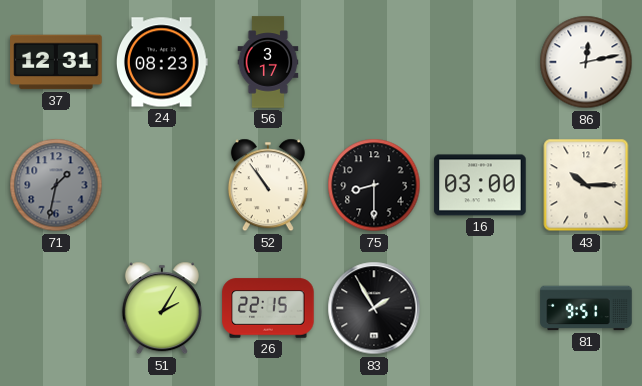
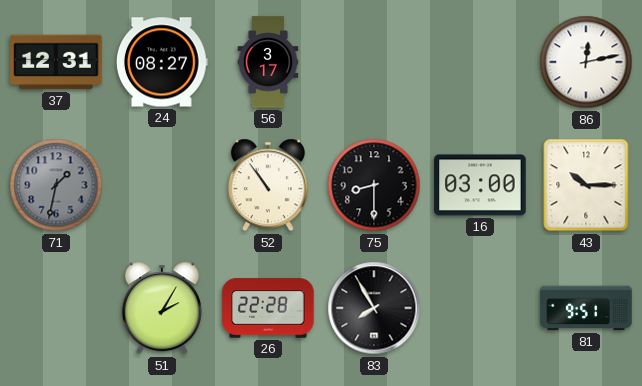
24: 08:23 -> 08:27
26: 22:15 -> 22:28
83: 1:55 -> 7:55
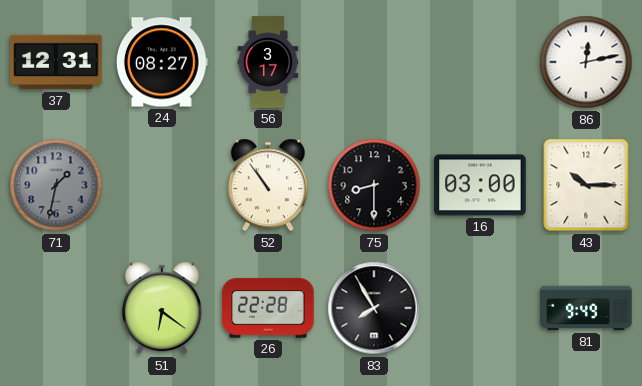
51: 2:05 -> 6:21
81: 9:51 -> 9:49
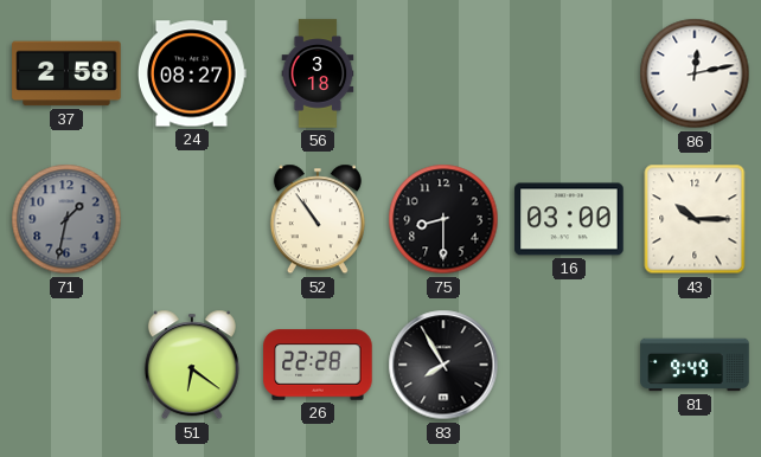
37: 12:31 -> 2:58
56: 3:17 -> 3:18
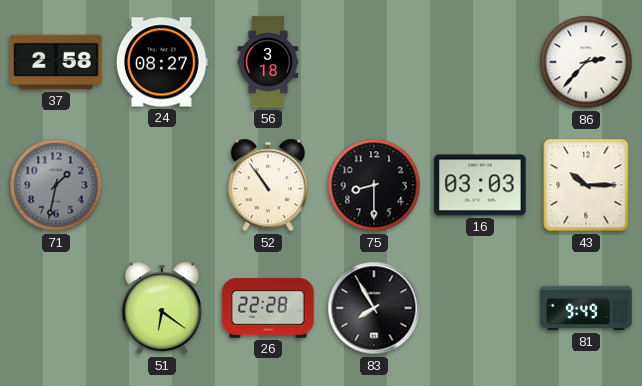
86: 12:13 -> 2:37
16: 03:00 -> 03:03
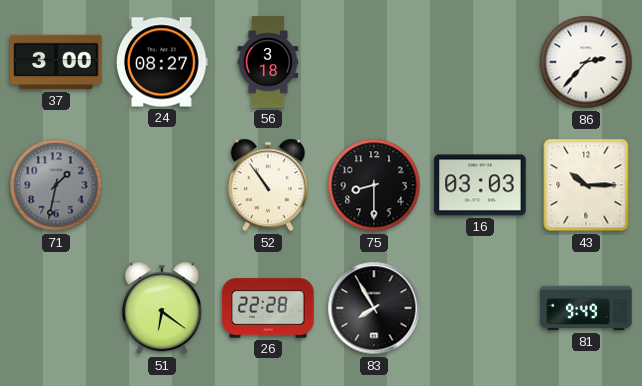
37: 2:58 -> 3:00
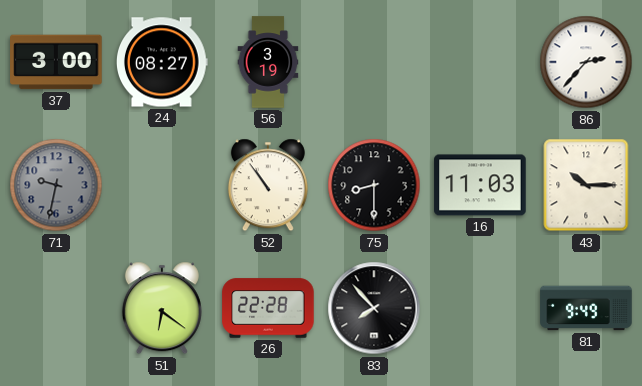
56: 3:18 -> 3:19
71: 1:32 -> 9:32
16: 03:03 -> 11:03
83: 7:55 -> 7:53
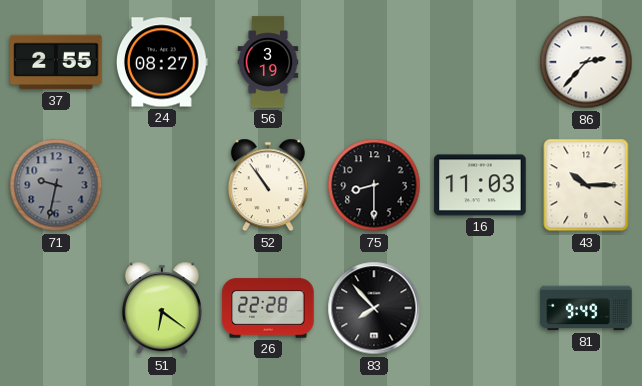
37: 3:00 -> 2:55
